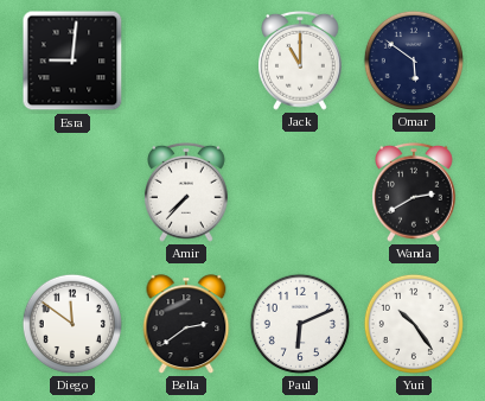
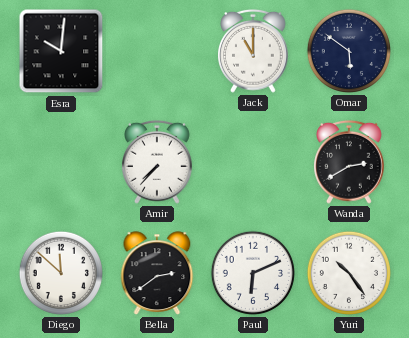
Esra: 9:01 -> 10:01
Diego: 11:51 -> 11:52
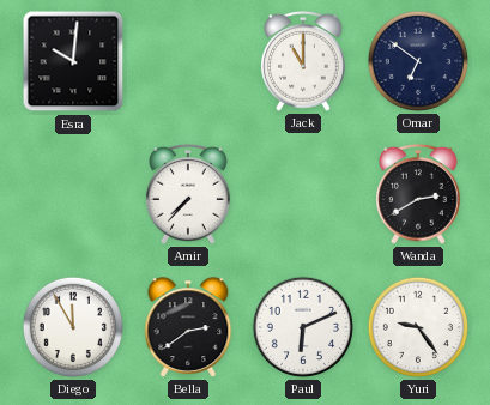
Omar: 5:51 -> 6:51
Diego: 11:52 -> 11:55
Yuri: 10:24 -> 9:24
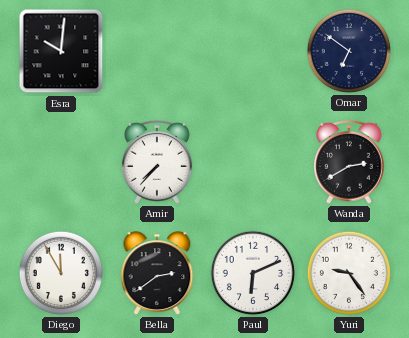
Jack: 11:00 -> none
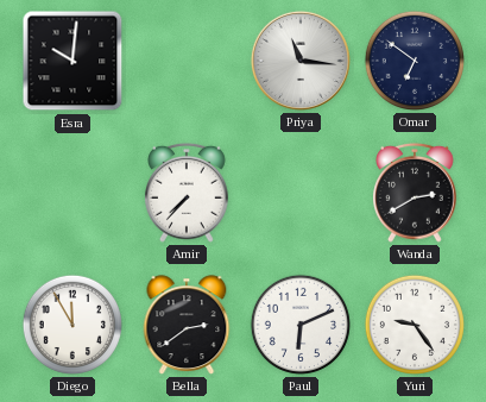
Priya: none -> 11:16
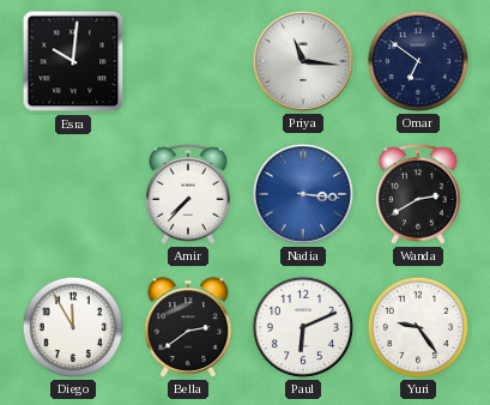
Nadia: none -> 3:16
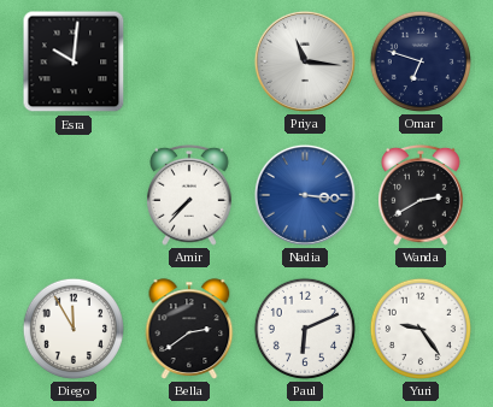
Omar: 6:51 -> 6:48
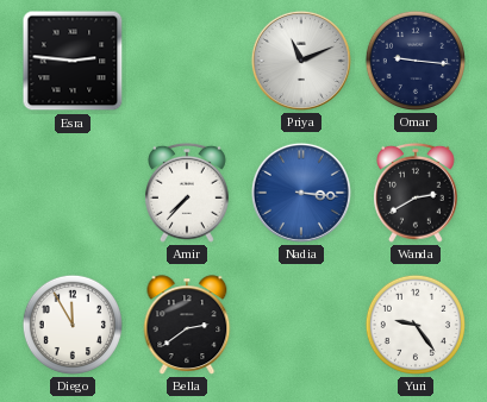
Esra: 10:01 -> 2:46
Priya: 11:16 -> 11:11
Omar: 6:48 -> 9:16
Paul: 6:11 -> none
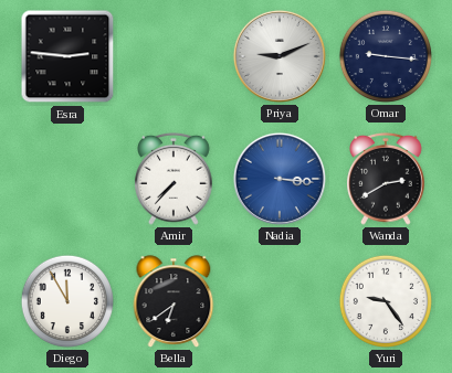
Priya: 11:11 -> 9:11
Bella: 2:39 -> 6:39
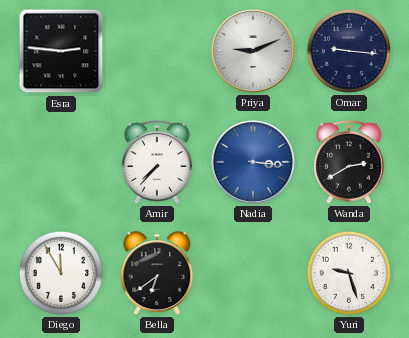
Yuri: 9:24 -> 9:27
